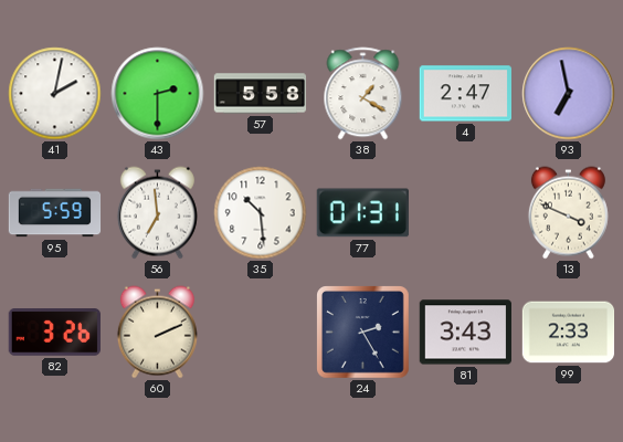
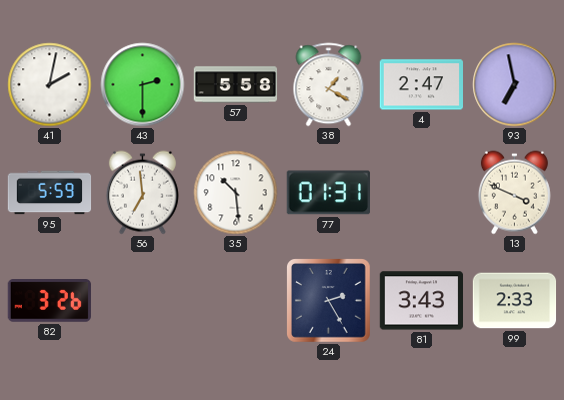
60: 2:11 -> none
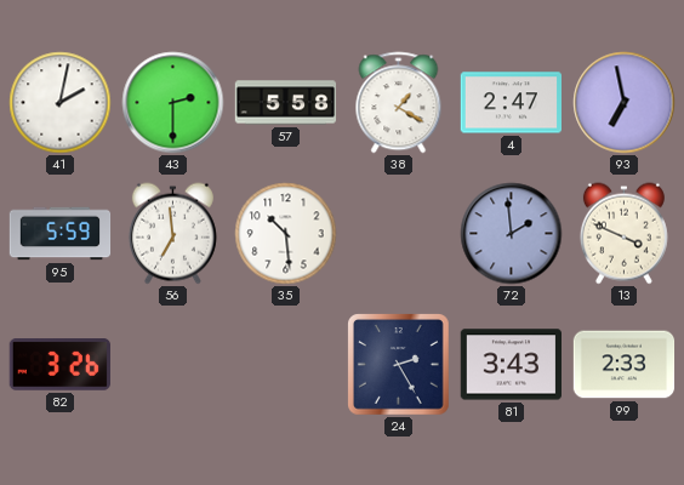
77: 01:31 -> none
72: none -> 1:59
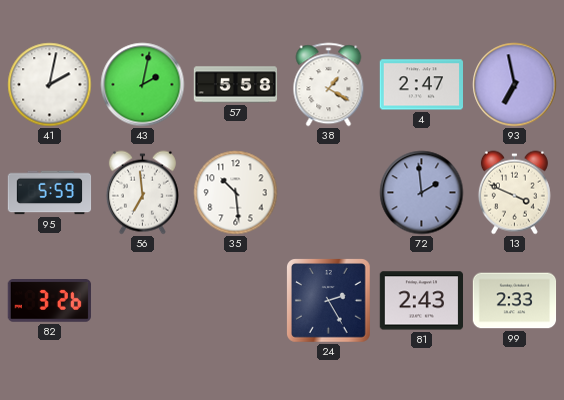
43: 2:30 -> 2:02
81: 3:43 -> 2:43
